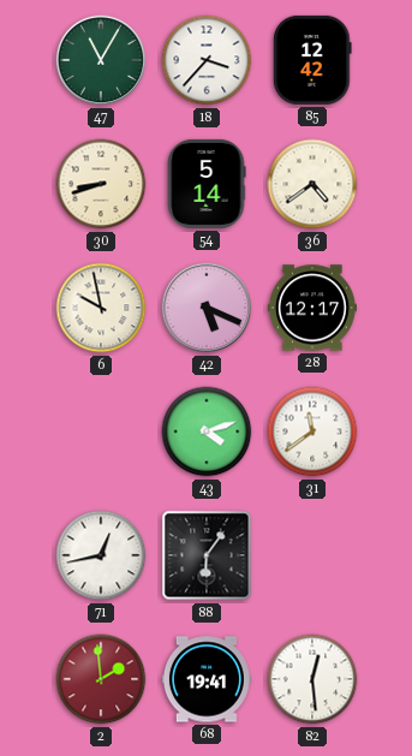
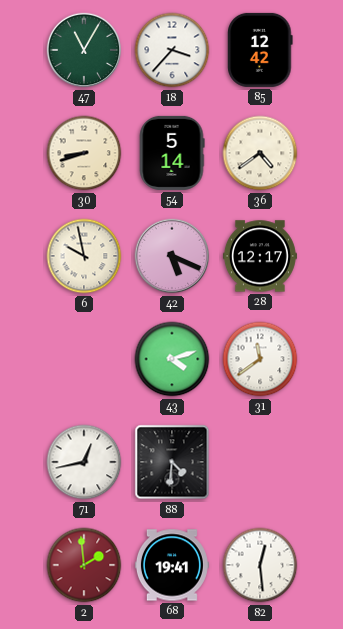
88: 6:06 -> 4:31
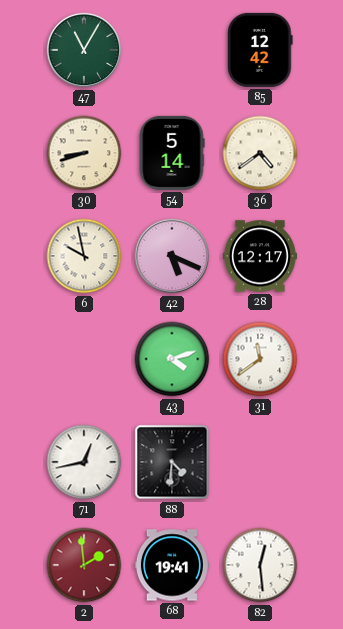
18: 3:37 -> none
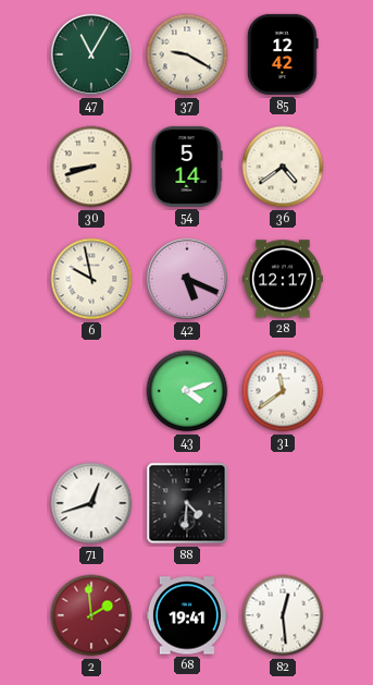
37: none -> 9:20
71: 12:43 -> 12:42
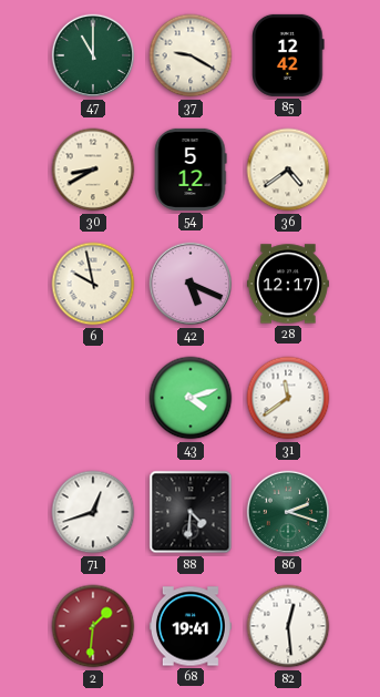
47: 11:05 -> 11:00
30: 8:42 -> 8:40
54: 5:14 -> 5:12
86: none -> 2:18
2: 1:59 -> 1:31
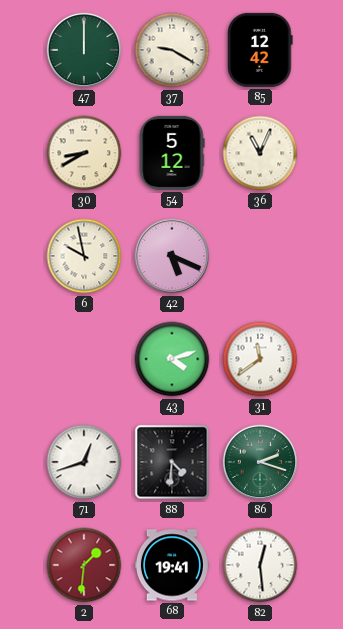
47: 11:00 -> 12:00
36: 4:39 -> 11:04
28: 12:17 -> none
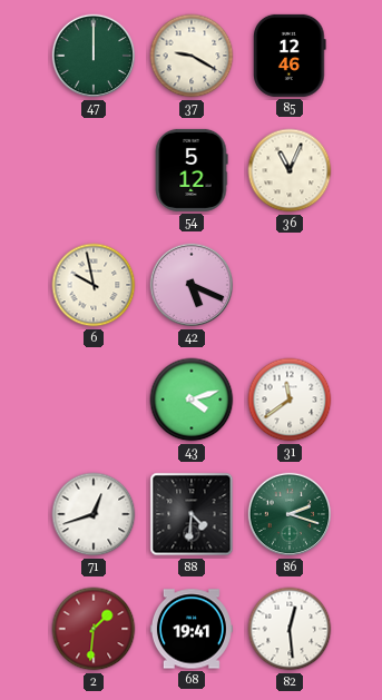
85: 12:42 -> 12:46
30: 8:40 -> none
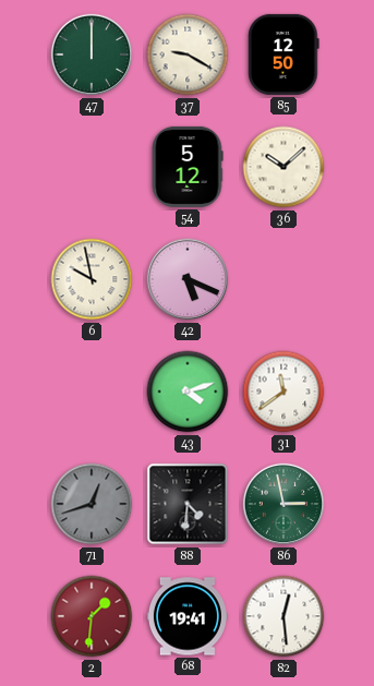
85: 12:46 -> 12:50
36: 11:04 -> 10:08
71 dial: white -> grey
86: 2:18 -> 2:58
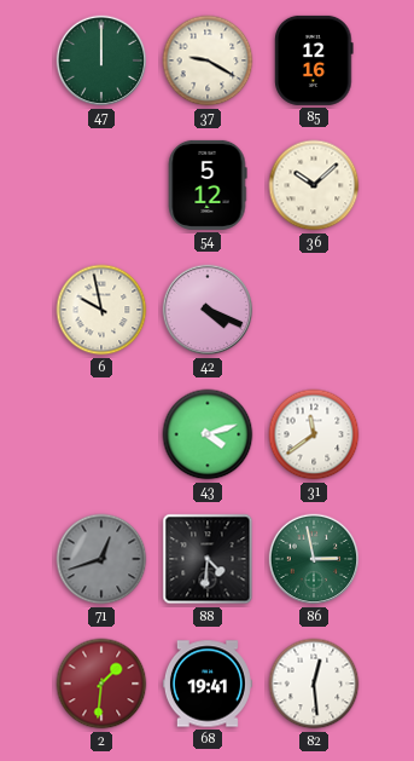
85: 12:50 -> 12:16
42: 5:19 -> 4:19
